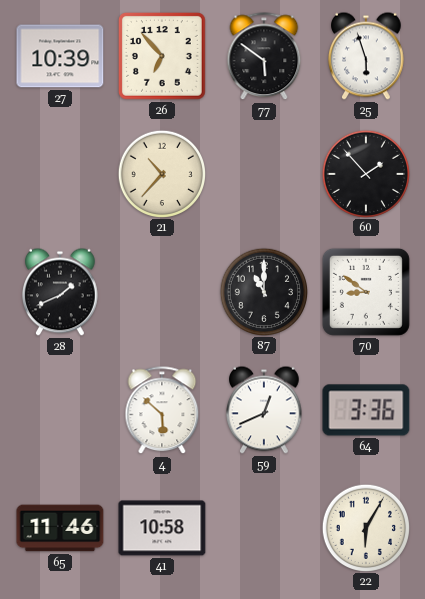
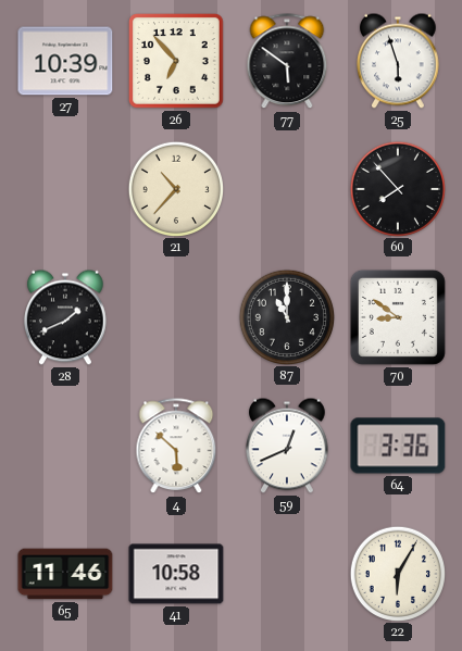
60: 1:53 -> 7:53
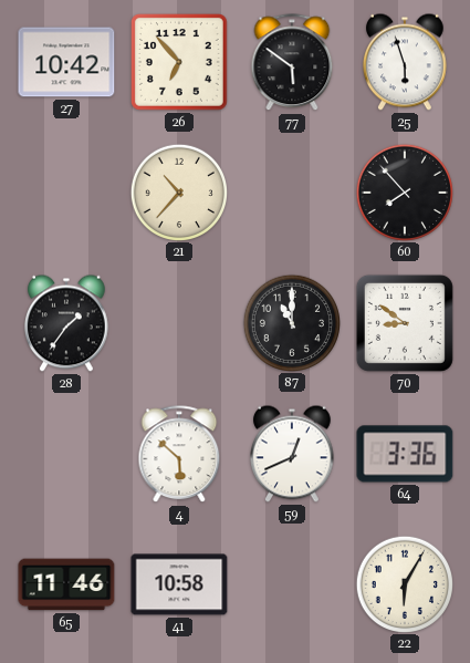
27: 10:39 -> 10:42
28: 1:41 -> 1:36
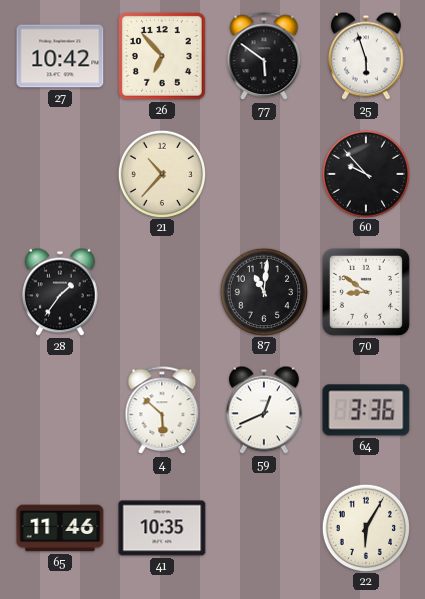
60: 7:53 -> 9:53
87: 11:00 -> 11:01
41: 10:58 -> 10:35
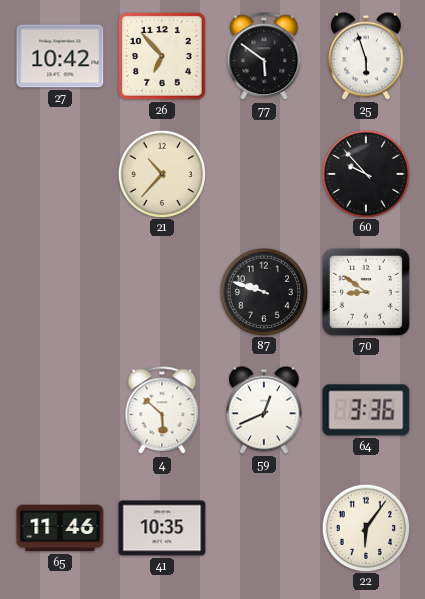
28: 1:36 -> none
87: 11:01 -> 9:48
22: 6:05 -> 6:06
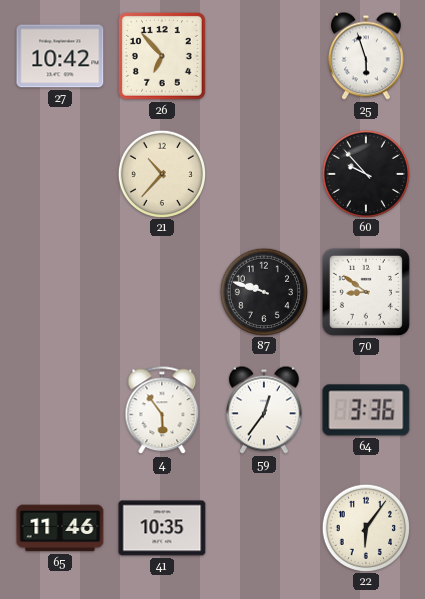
77: 5:51 -> none
4: 5:52 -> 5:54
59: 12:41 -> 12:36
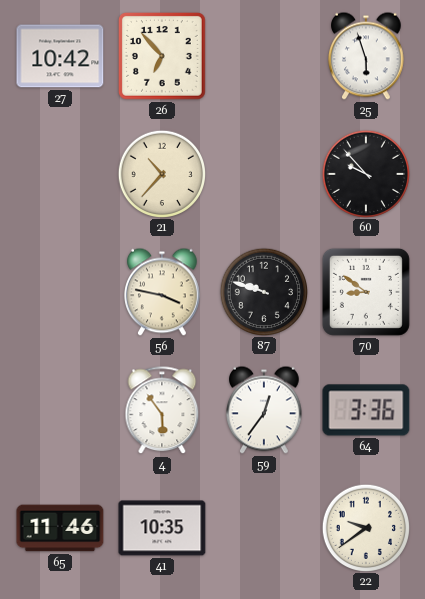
56: none -> 3:47
22: 6:06 -> 9:39
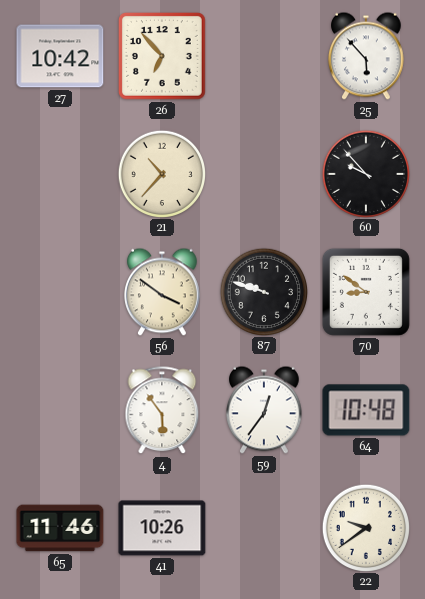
25: 5:57 -> 5:53
56: 3:47 -> 3:51
64: 3:36 -> 10:48
41: 10:35 -> 10:26
